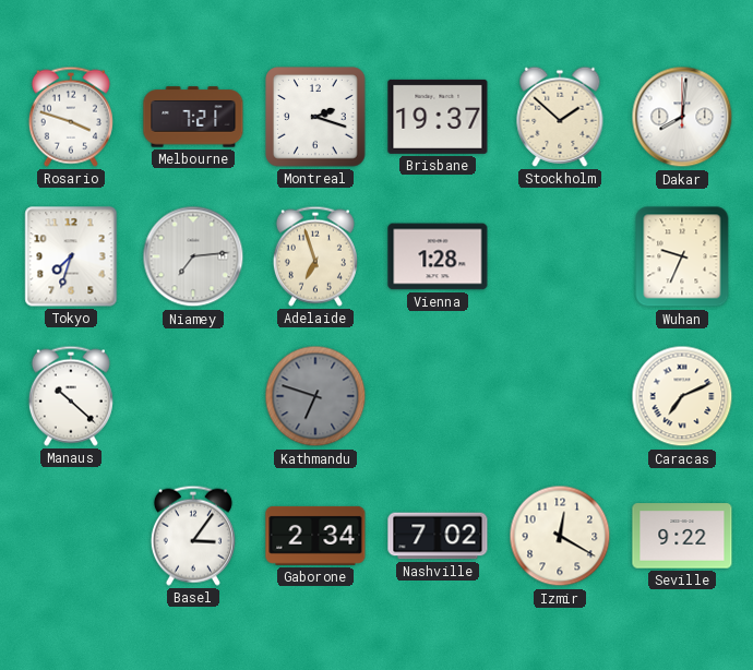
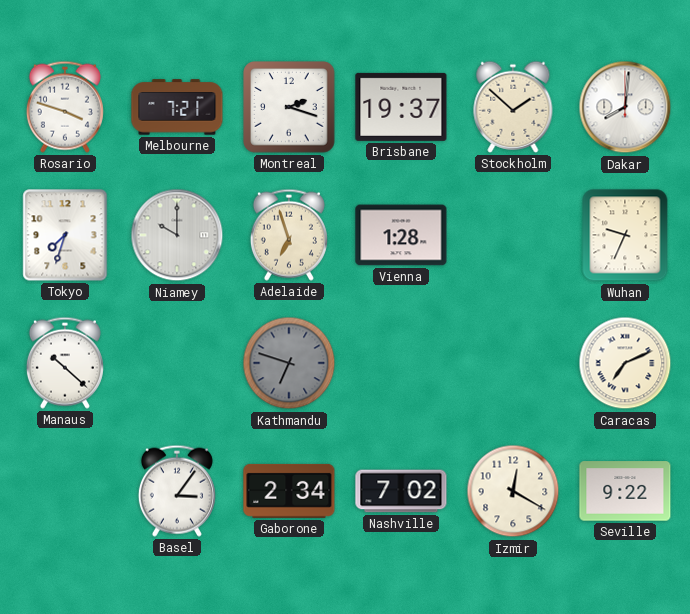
Niamey: 7:14 -> 10:00
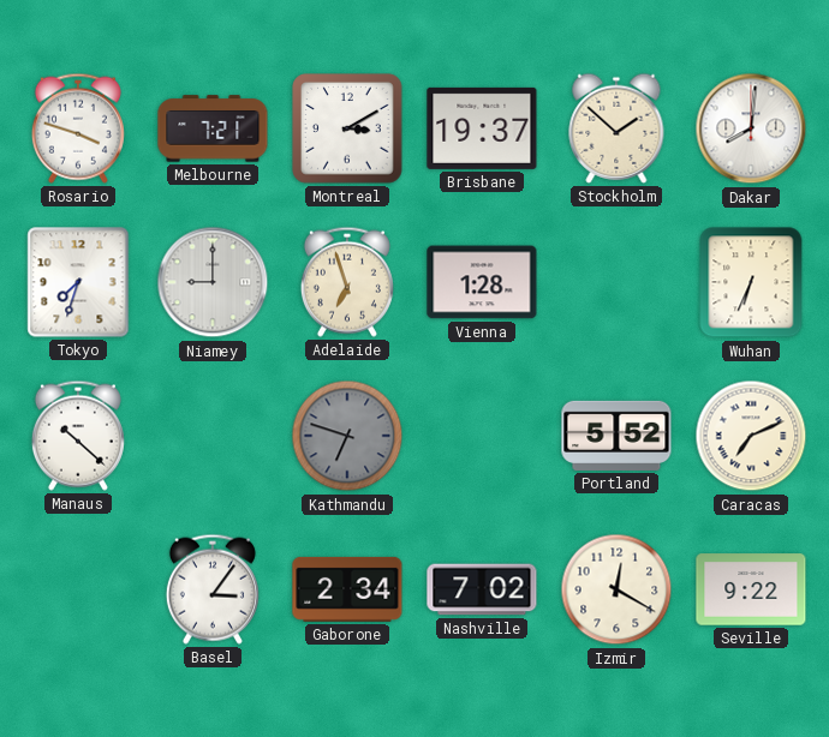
Montreal: 2:18 -> 3:10
Niamey: 10:00 -> 9:00
Wuhan: 9:34 -> 6:34
Portland: none -> 5:52
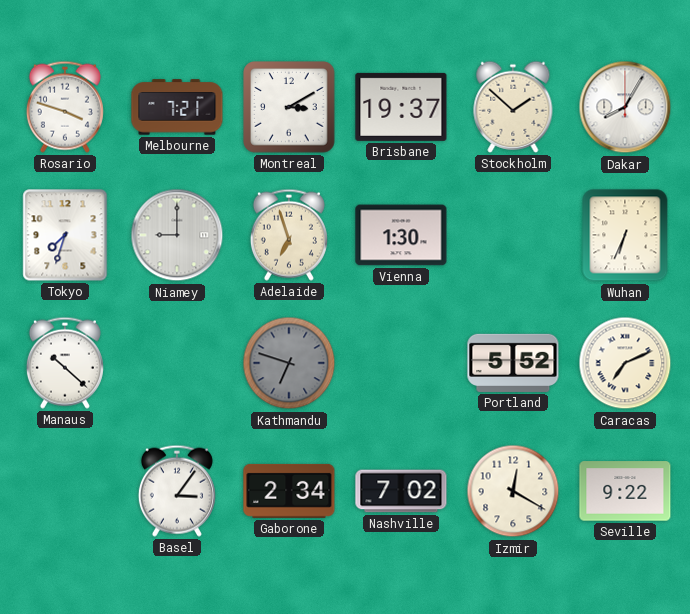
Dakar: 8:01 -> 8:05
Vienna: 1:28 -> 1:30
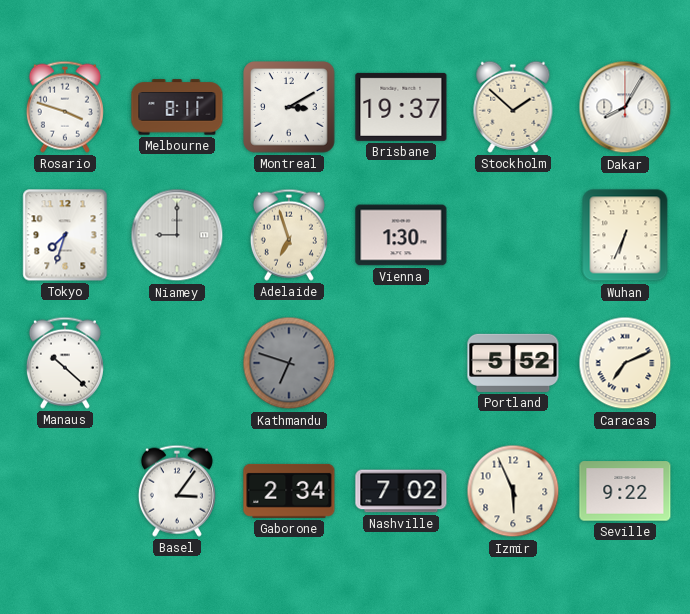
Melbourne: 7:21 -> 8:11
Izmir: 12:20 -> 5:56
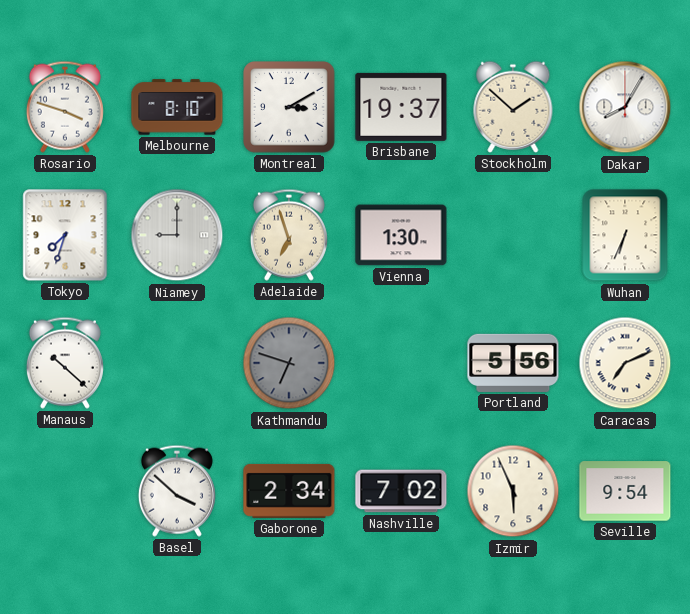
Melbourne: 8:11 -> 8:10
Portland: 5:52 -> 5:56
Basel: 3:06 -> 3:52
Seville: 9:22 -> 9:54
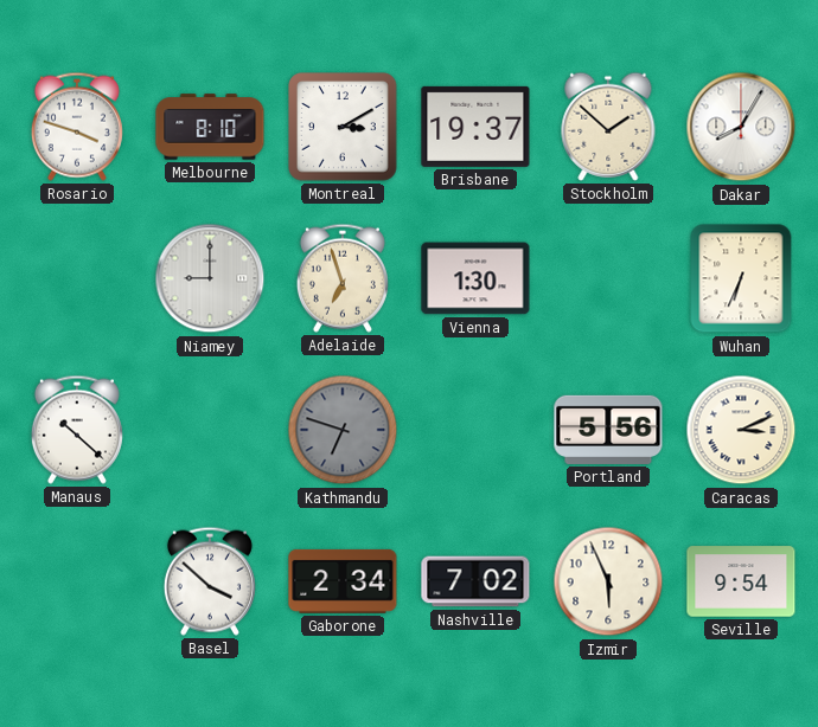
Tokyo: 7:33 -> none
Caracas: 7:11 -> 3:11
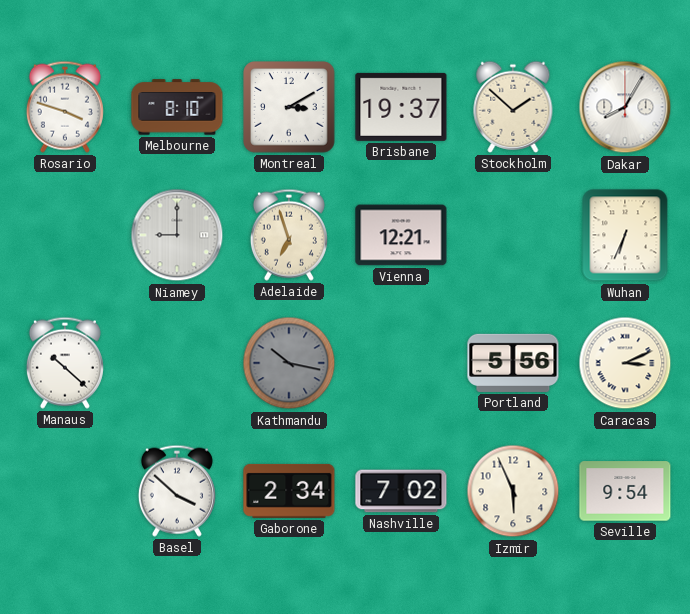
Vienna: 1:30 -> 12:21
Kathmandu: 6:48 -> 10:17
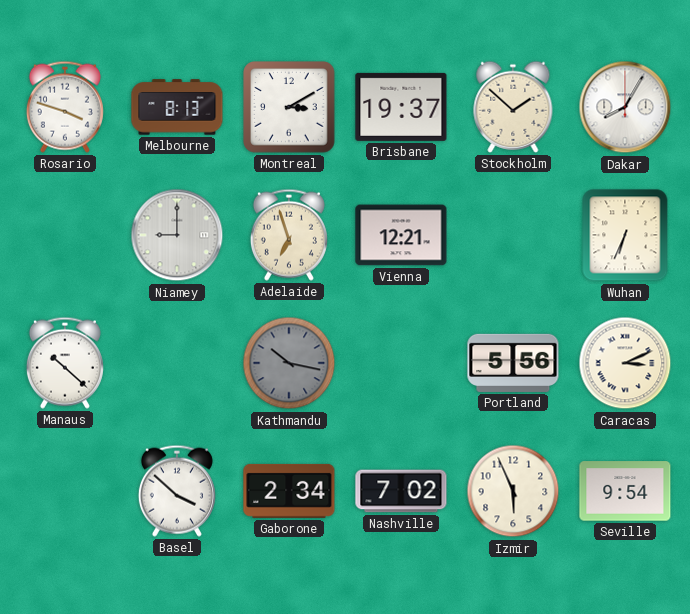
Melbourne: 8:10 -> 8:13
